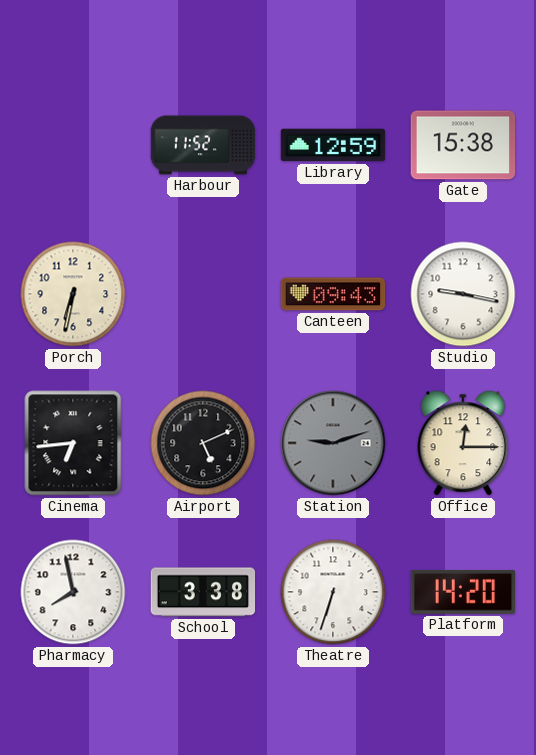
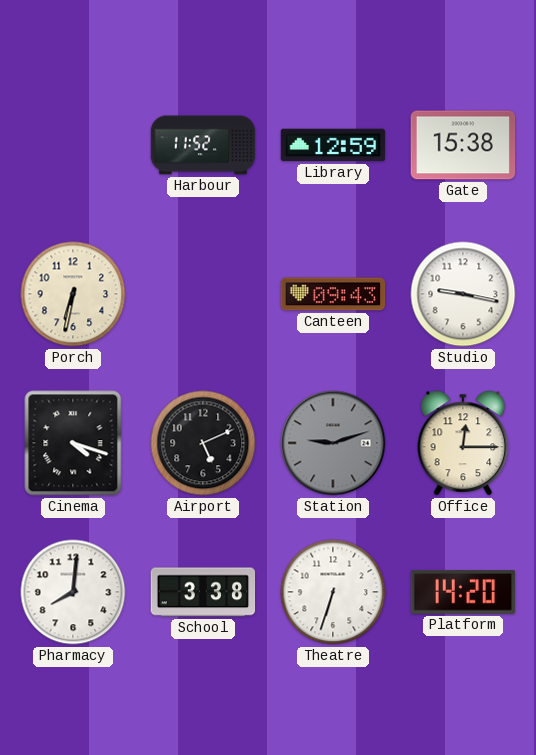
Cinema: 6:44 -> 4:18
Pharmacy: 7:58 -> 8:01
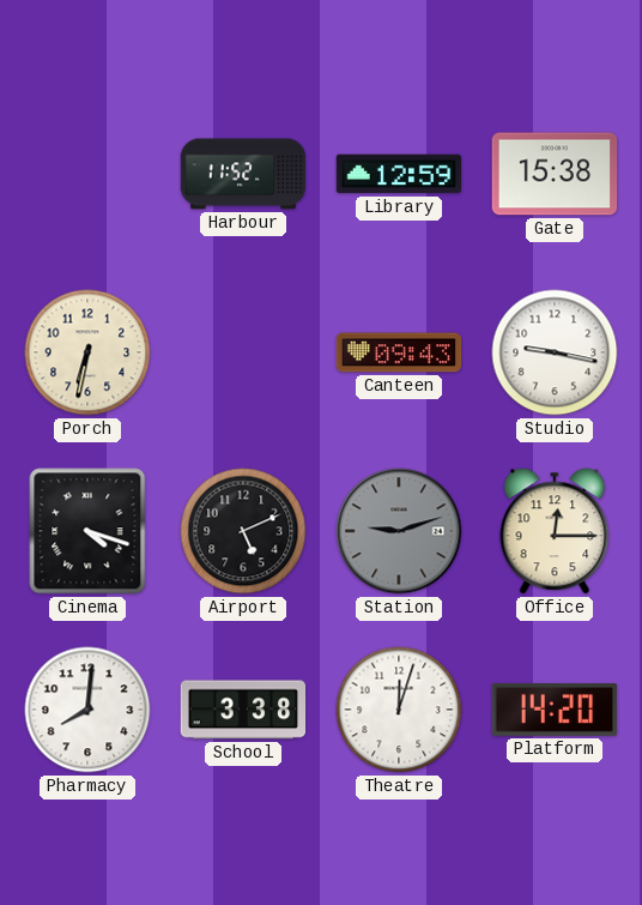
Theatre: 6:33 -> 12:03
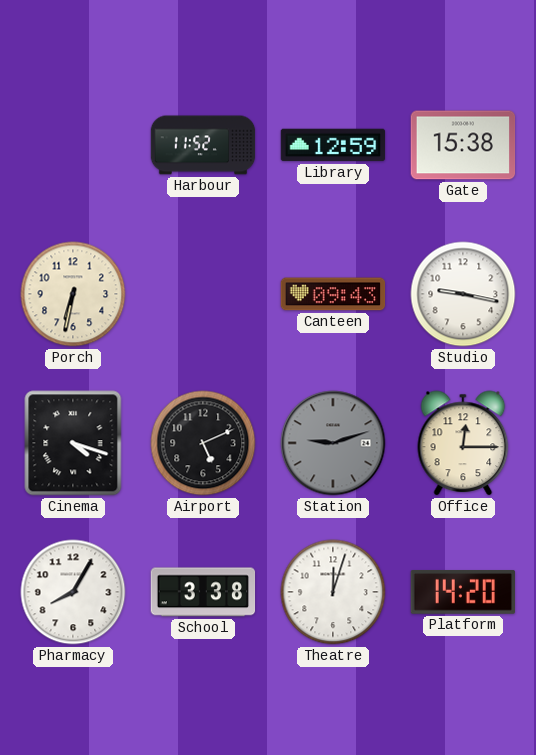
Pharmacy: 8:01 -> 8:05
